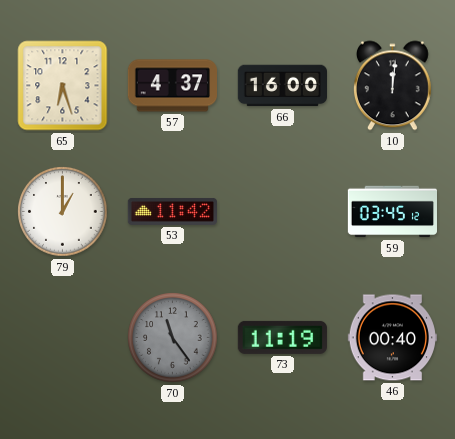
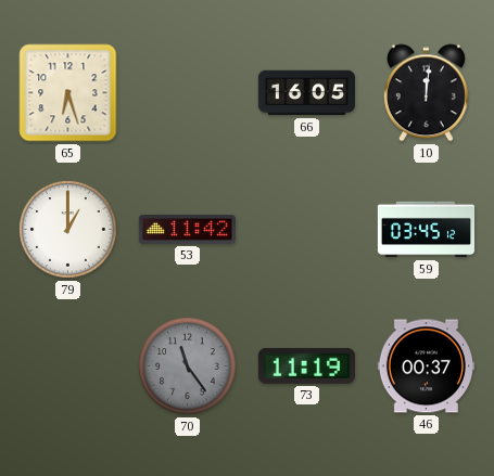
57: 4:37 -> none
66: 16:00 -> 16:05
46: 00:40 -> 00:37
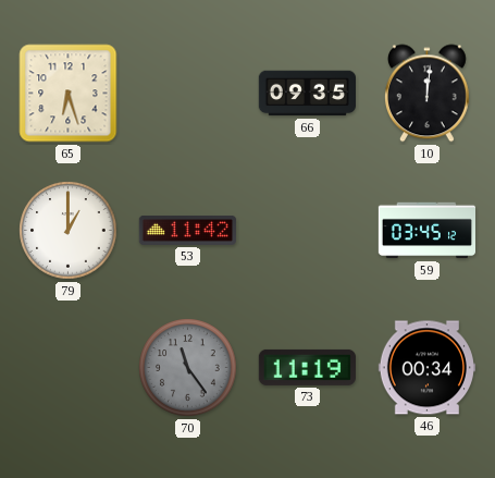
66: 16:05 -> 09:35
46: 00:37 -> 00:34
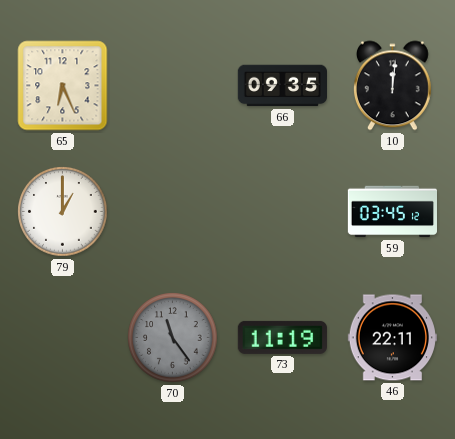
65: 6:27 -> 6:26
53: 11:42 -> none
46: 00:34 -> 22:11
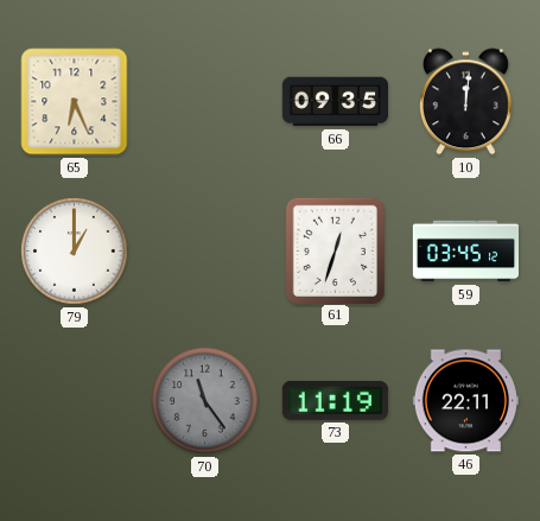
61: none -> 12:33
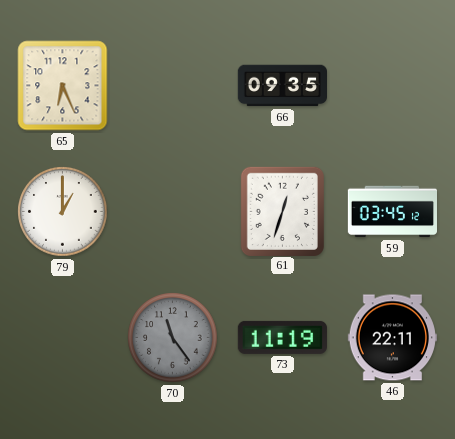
10: 12:01 -> none
